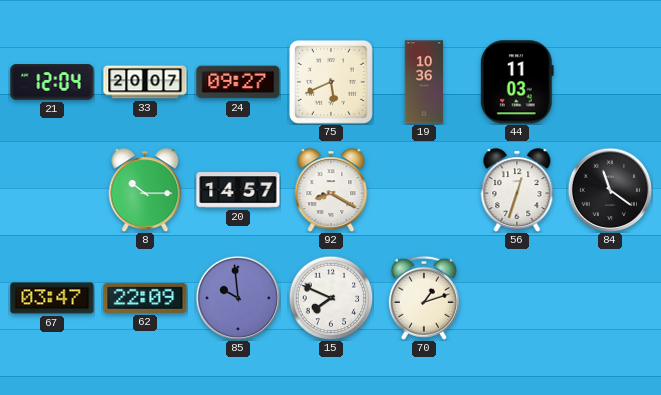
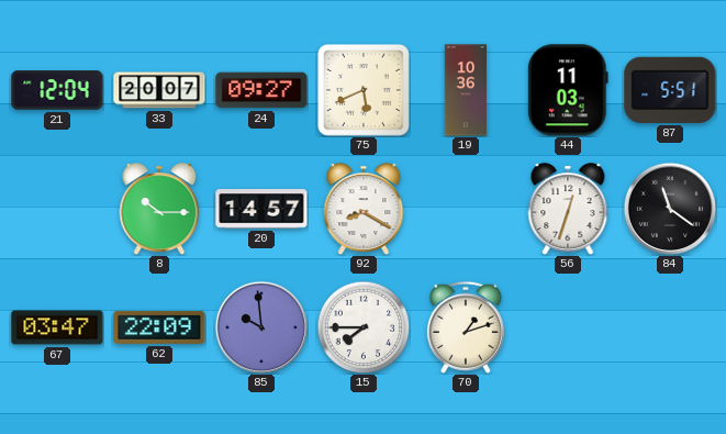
87: none -> 5:51
15: 7:49 -> 7:45
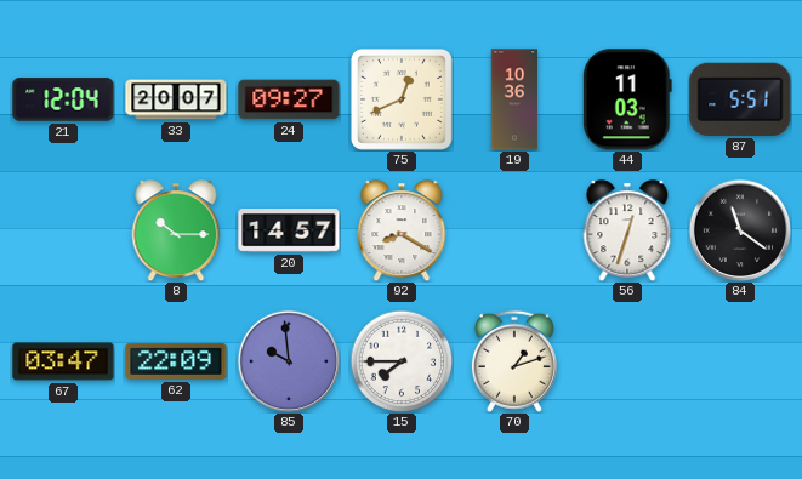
75: 5:41 -> 12:41
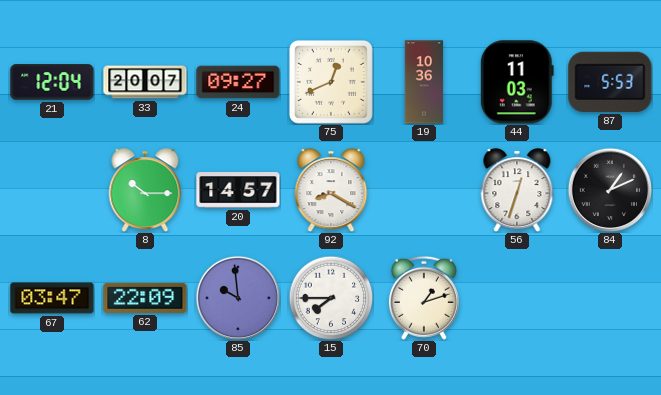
87: 5:51 -> 5:53
84: 11:21 -> 1:11
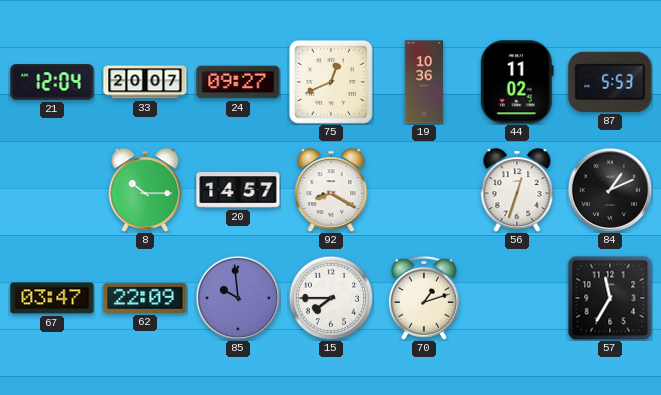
44: 11:03 -> 11:02
57: none -> 11:35
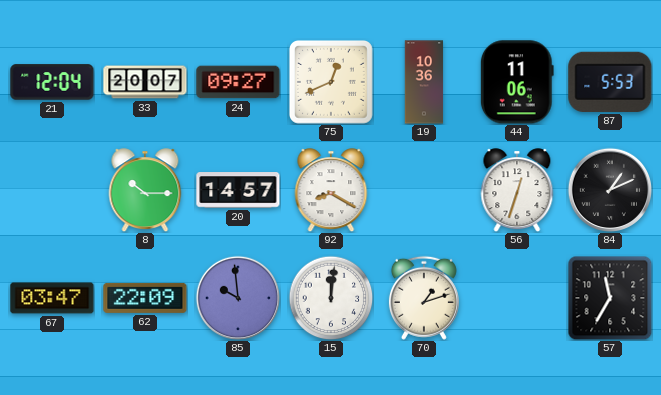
44: 11:02 -> 11:06
15: 7:45 -> 12:01
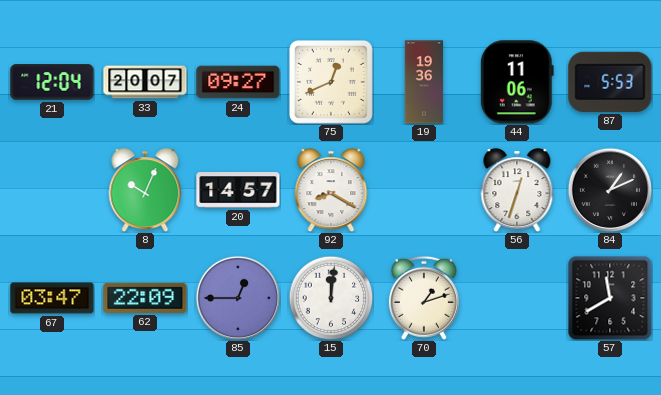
19: 10:36 -> 19:36
8: 10:15 -> 10:04
85: 9:59 -> 12:45
57: 11:35 -> 11:40
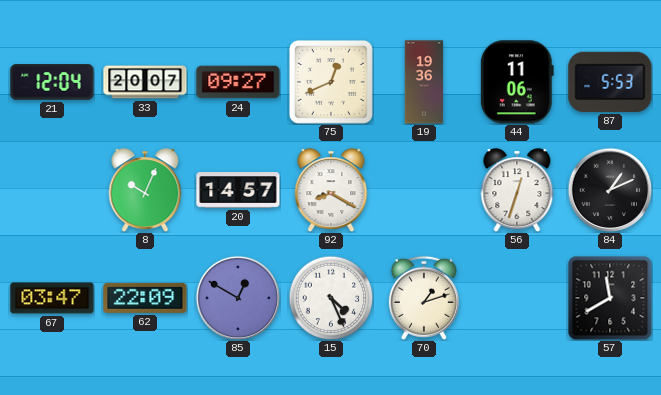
85: 12:45 -> 12:50
15: 12:01 -> 4:26
